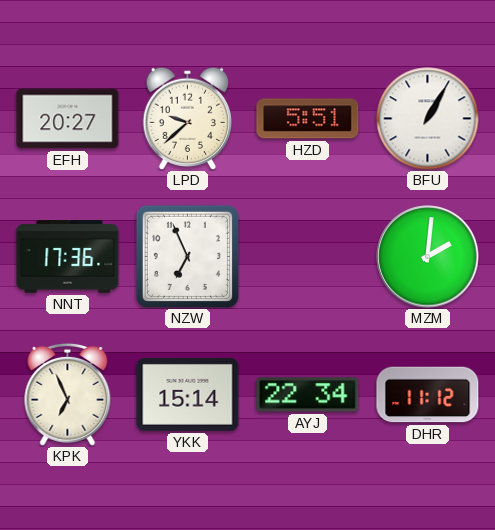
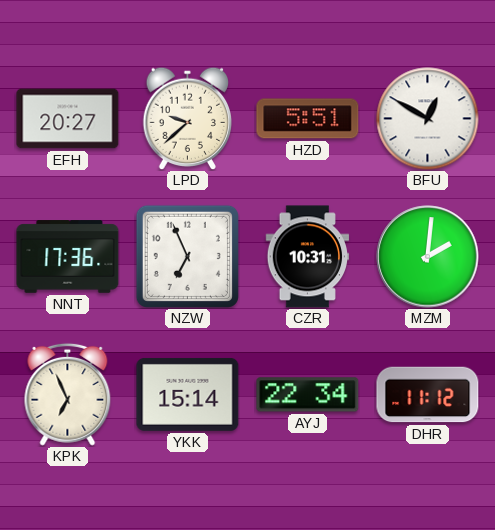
BFU: 1:05 -> 12:50
CZR: none -> 10:31
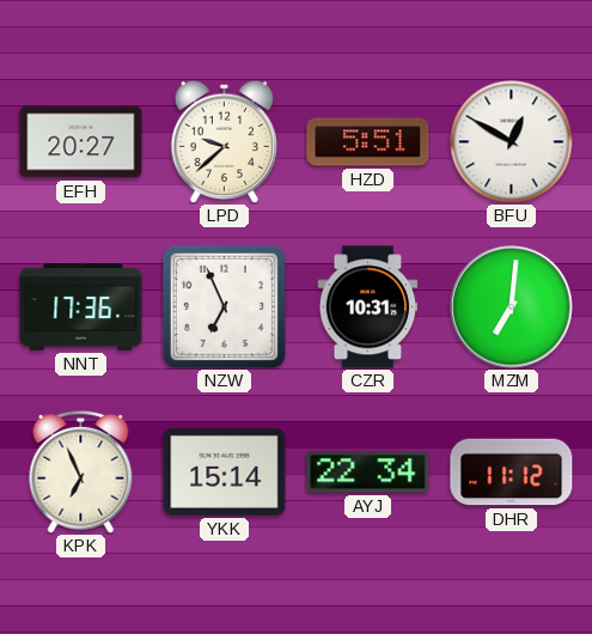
MZM: 2:01 -> 7:01
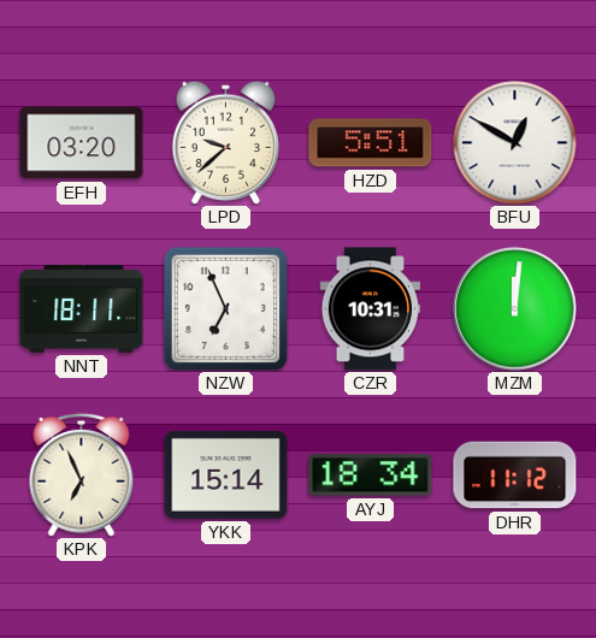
EFH: 20:27 -> 03:20
NNT: 17:36 -> 18:11
MZM: 7:01 -> 12:01
AYJ: 22:34 -> 18:34
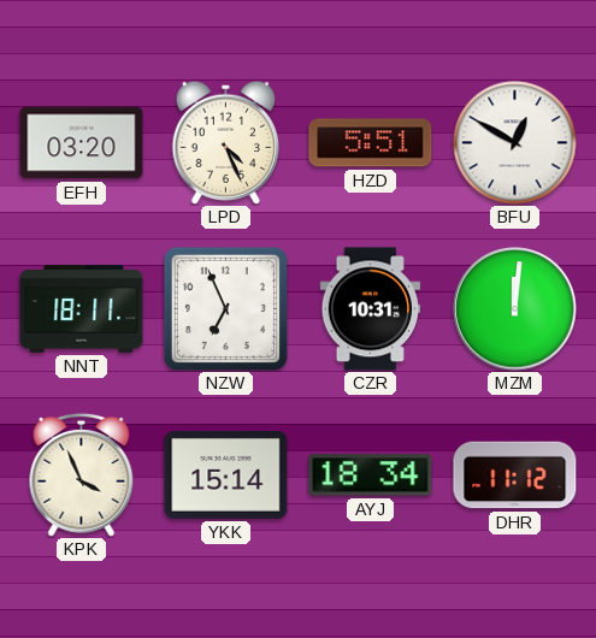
LPD: 9:38 -> 4:26
KPK: 6:56 -> 3:56
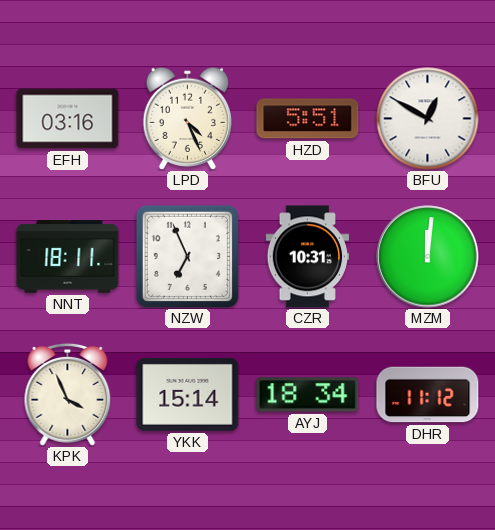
EFH: 03:20 -> 03:16
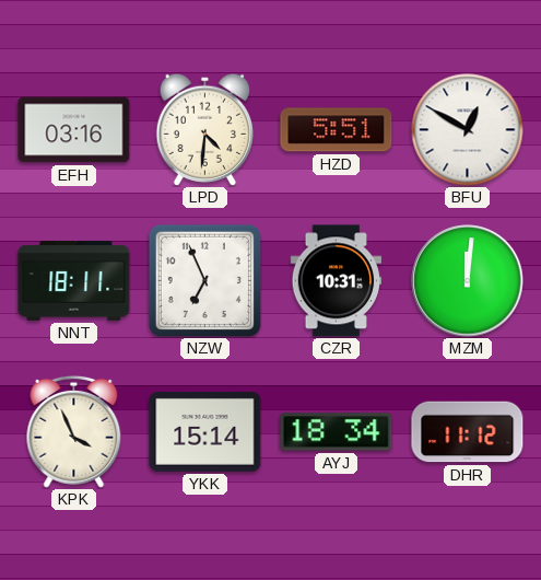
LPD: 4:26 -> 4:31
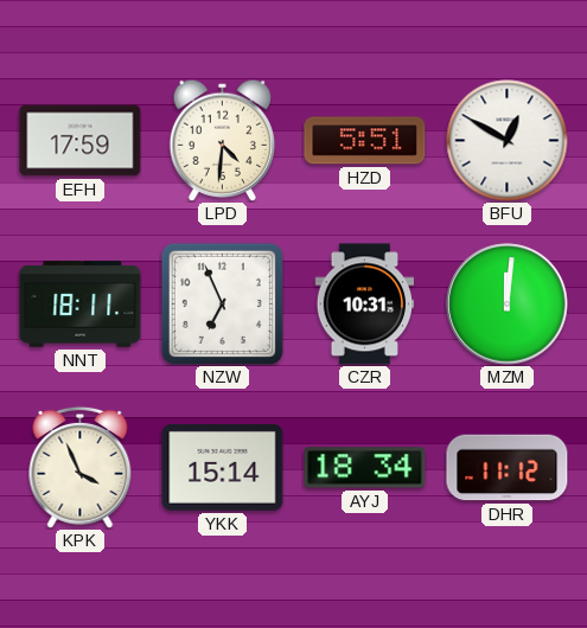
EFH: 03:16 -> 17:59
